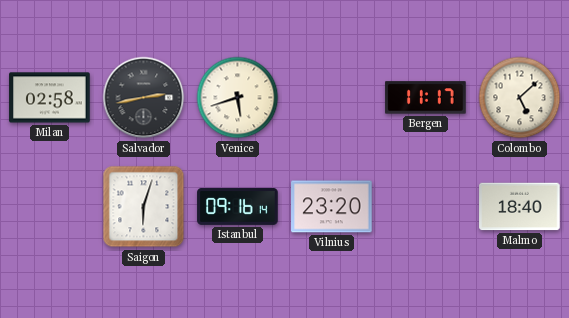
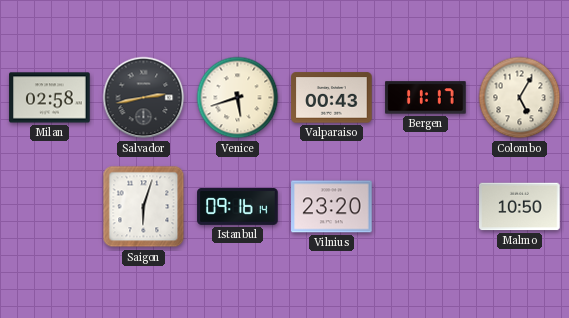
Valparaiso: none -> 00:43
Colombo: 5:08 -> 5:05
Malmo: 18:40 -> 10:50
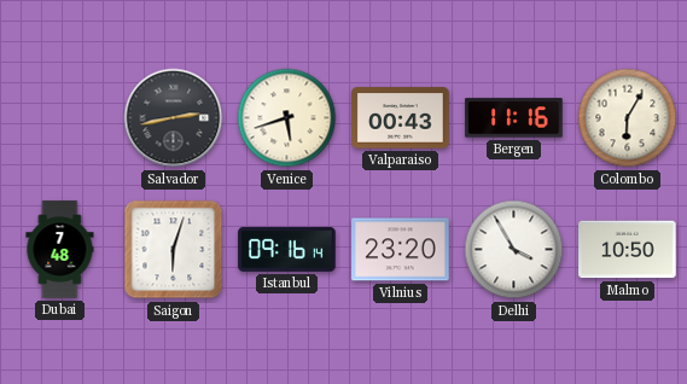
Milan: 02:58 -> none
Bergen: 11:17 -> 11:16
Colombo: 5:05 -> 6:05
Dubai: none -> 7:48
Delhi: none -> 3:55
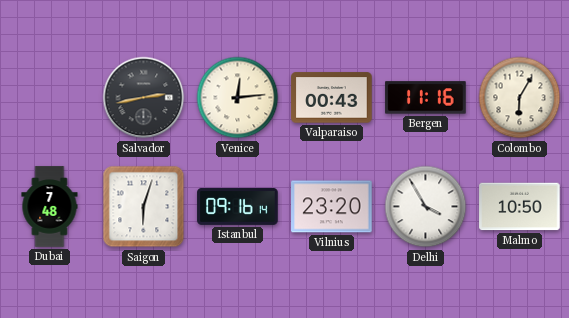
Venice: 5:42 -> 12:14
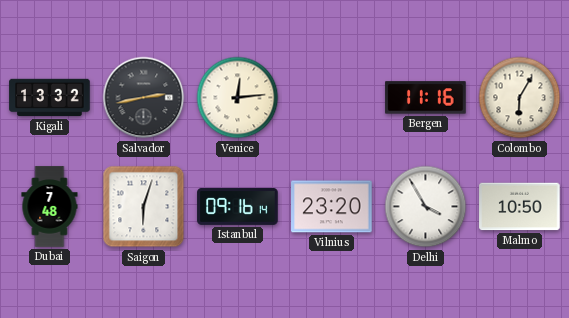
Kigali: none -> 13:32
Valparaiso: 00:43 -> none
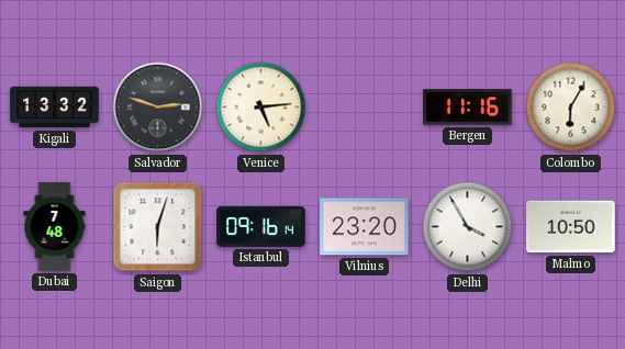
Salvador: 2:43 -> 2:48
Venice: 12:14 -> 5:14
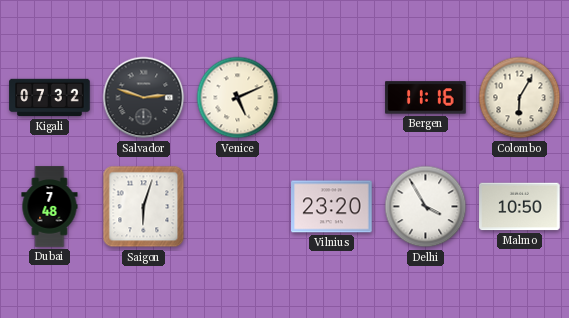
Kigali: 13:32 -> 07:32
Venice: 5:14 -> 5:11
Istanbul: 09:16 -> none
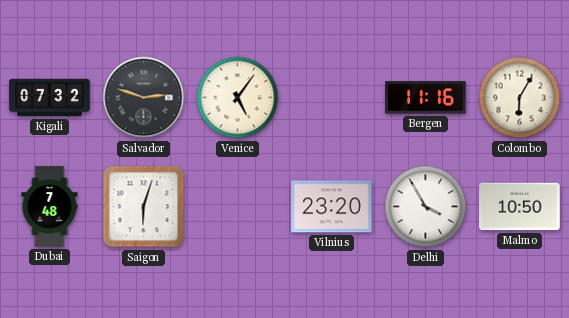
Venice: 5:11 -> 5:06
